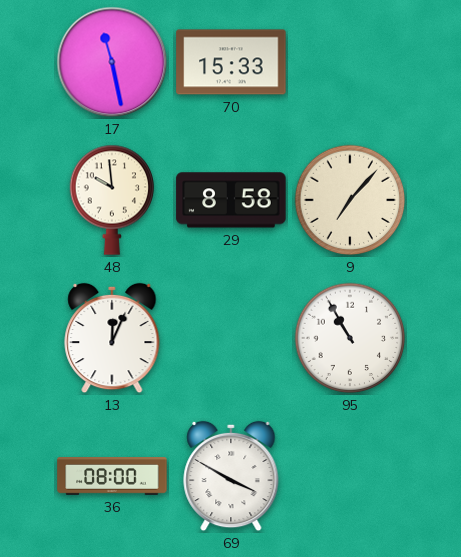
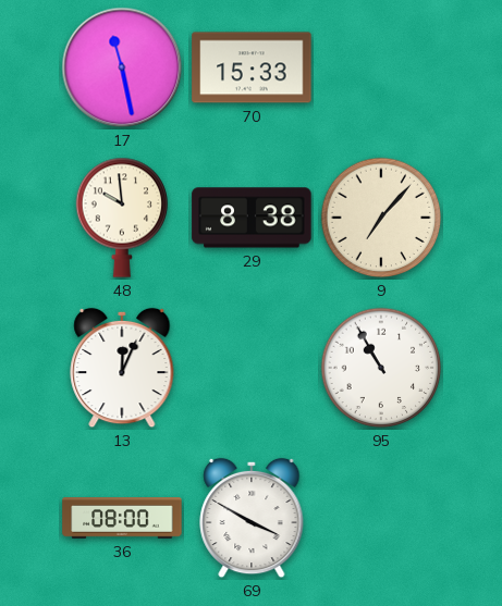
29: 8:58 -> 8:38
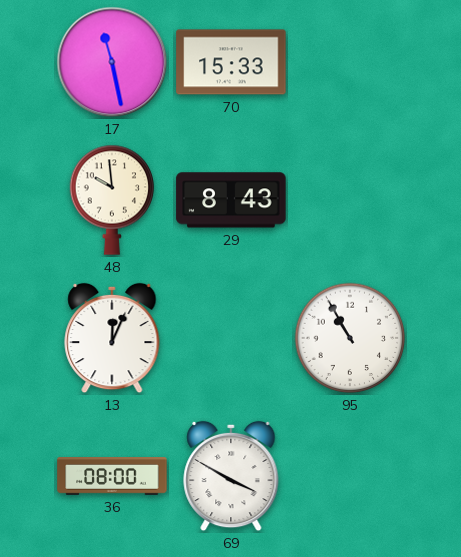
29: 8:38 -> 8:43
9: 7:07 -> none
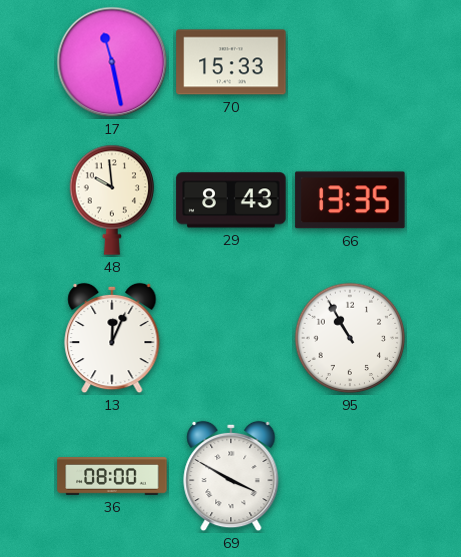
66: none -> 13:35
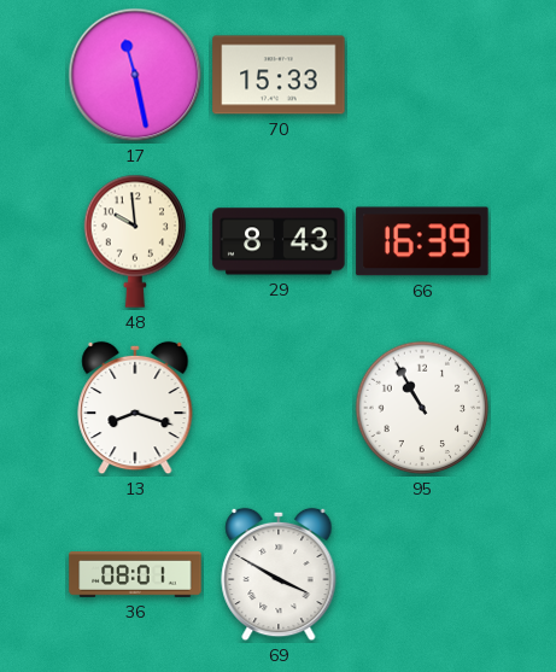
66: 13:35 -> 16:39
13: 12:04 -> 8:18
36: 08:00 -> 08:01
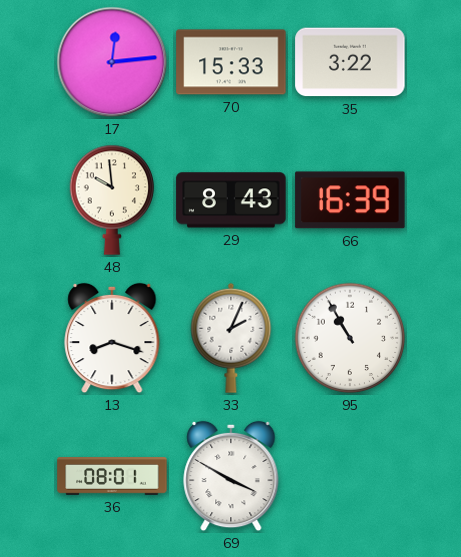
17: 11:28 -> 12:14
35: none -> 3:22
33: none -> 2:04
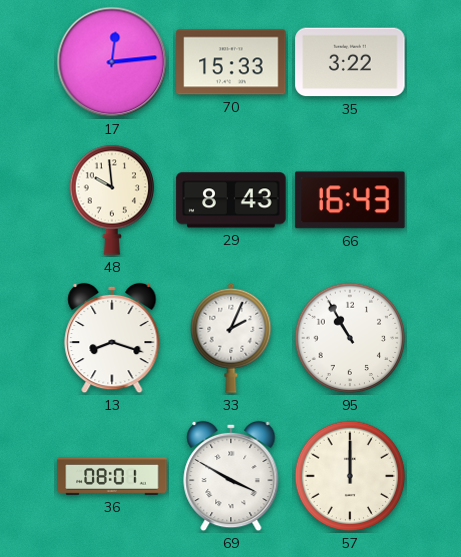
66: 16:39 -> 16:43
57: none -> 12:00
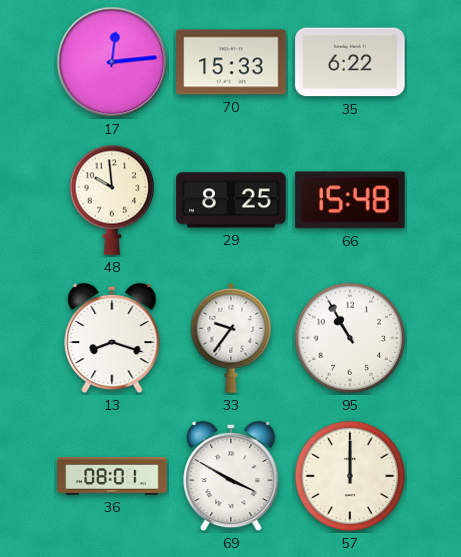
35: 3:22 -> 6:22
29: 8:43 -> 8:25
66: 16:43 -> 15:48
33: 2:04 -> 9:36
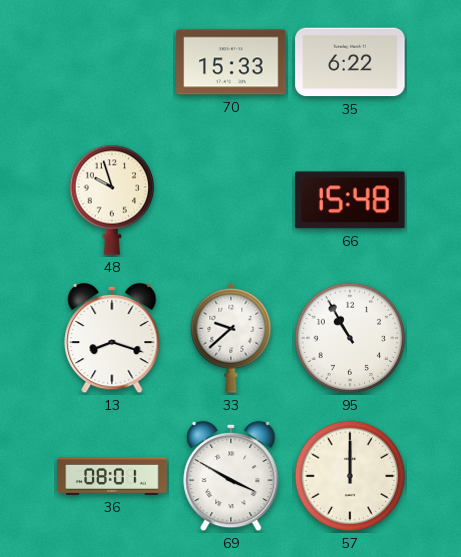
17: 12:14 -> none
48: 9:59 -> 9:57
29: 8:25 -> none
33: 9:36 -> 9:38
